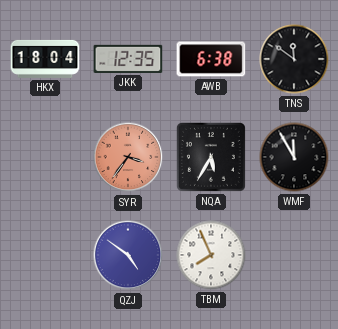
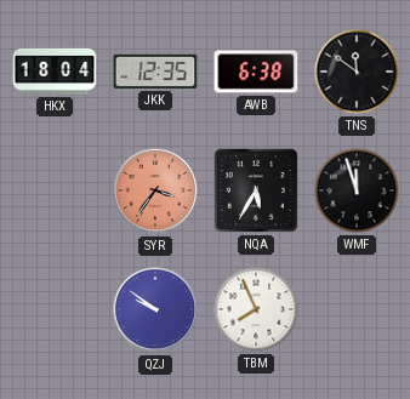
WMF: 11:55 -> 11:57
QZJ: 4:51 -> 9:51
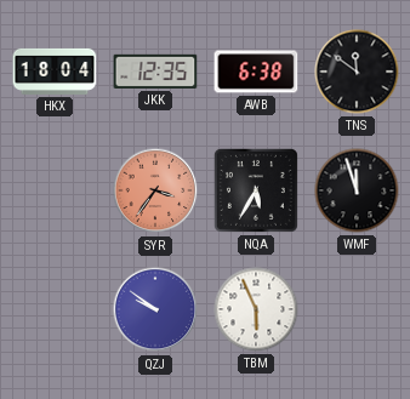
TBM: 7:56 -> 5:56
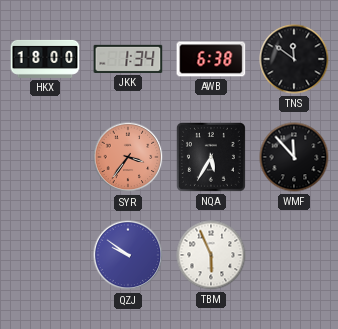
HKX: 18:04 -> 18:00
JKK: 12:35 -> 1:34
WMF: 11:57 -> 11:53
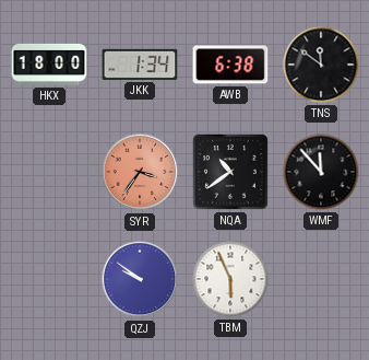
NQA: 5:35 -> 10:39
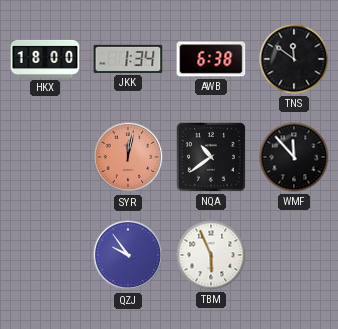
SYR: 3:36 -> 12:02
QZJ: 9:51 -> 9:54
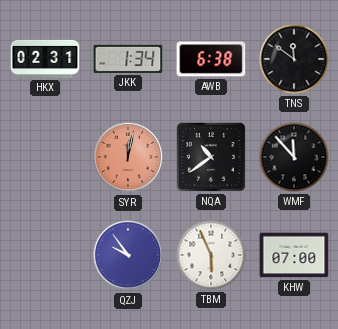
HKX: 18:00 -> 02:31
KHW: none -> 07:00
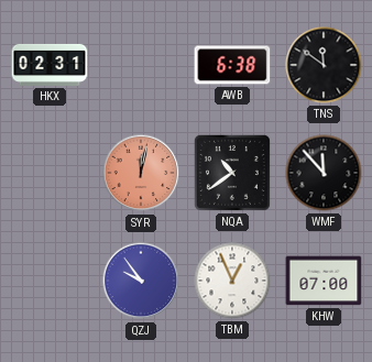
JKK: 1:34 -> none
TBM: 5:56 -> 12:56
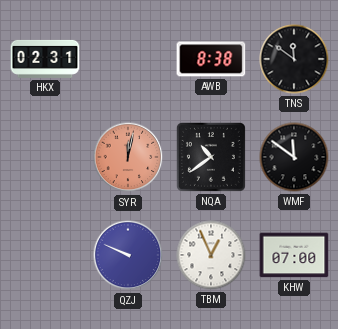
AWB: 6:38 -> 8:38
WMF: 11:53 -> 11:51
QZJ: 9:54 -> 9:49
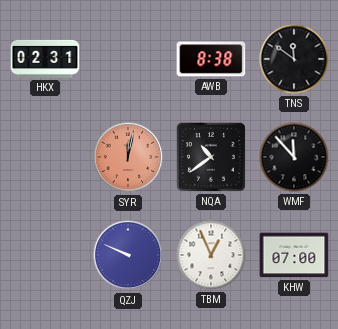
WMF: 11:51 -> 11:53
